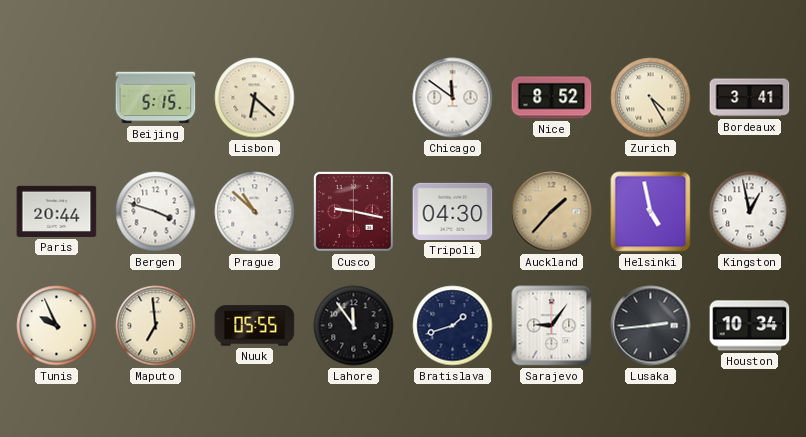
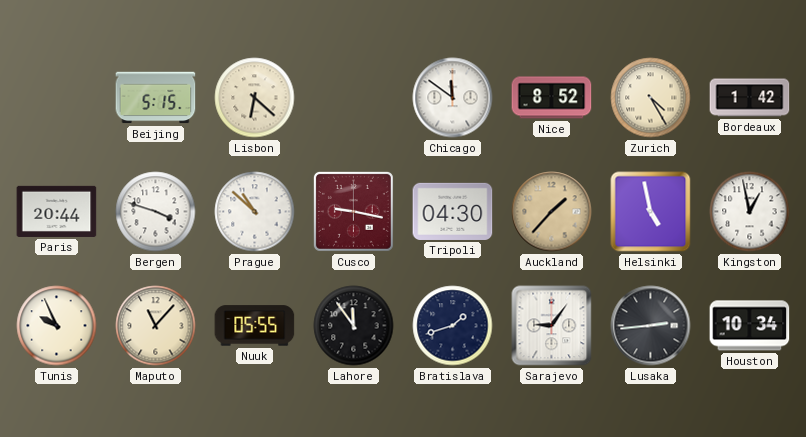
Bordeaux: 3:41 -> 1:42
Maputo: 6:59 -> 11:07
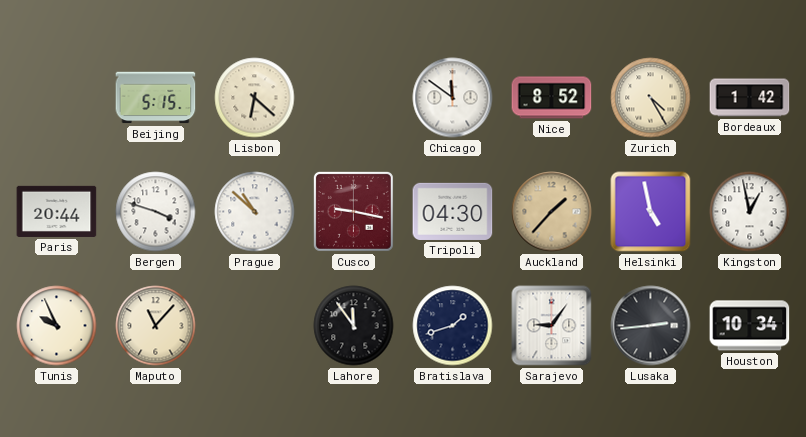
Nuuk: 05:55 -> none
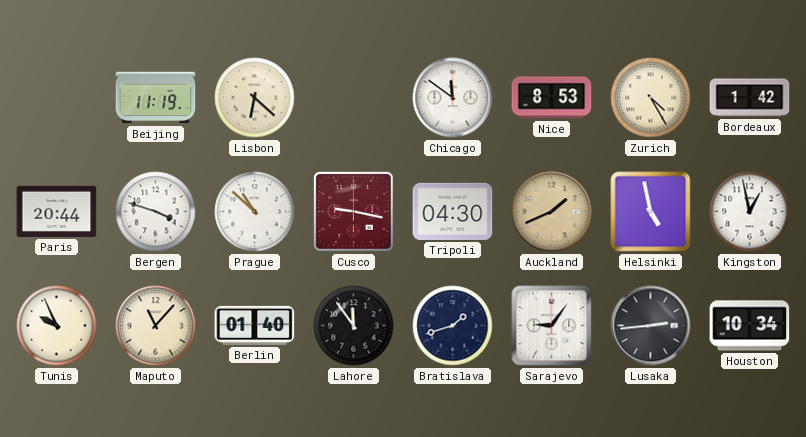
Beijing: 5:15 -> 11:19
Nice: 8:52 -> 8:53
Auckland: 1:37 -> 1:41
Berlin: none -> 01:40
